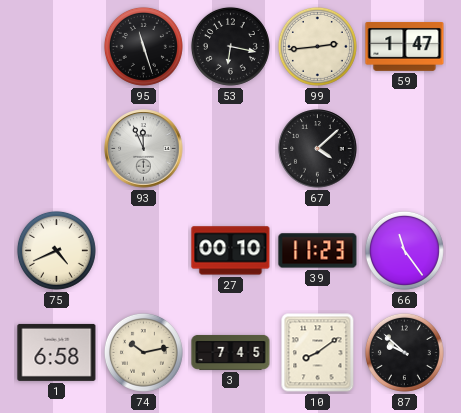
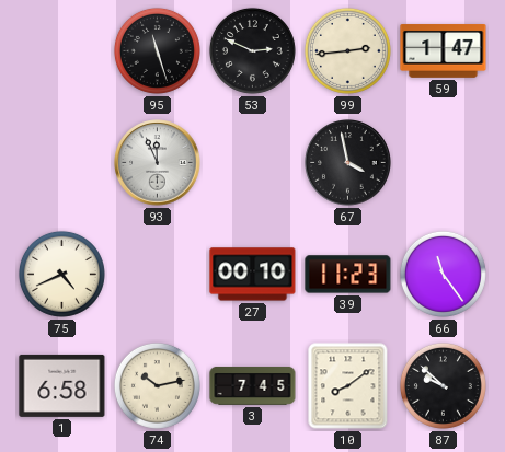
53: 6:17 -> 2:49
67: 4:08 -> 3:58
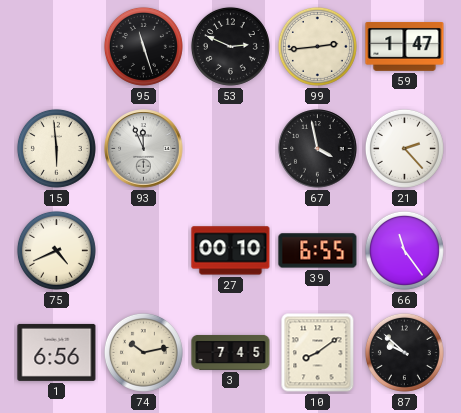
15: none -> 5:59
21: none -> 2:23
39: 11:23 -> 6:55
1: 6:58 -> 6:56
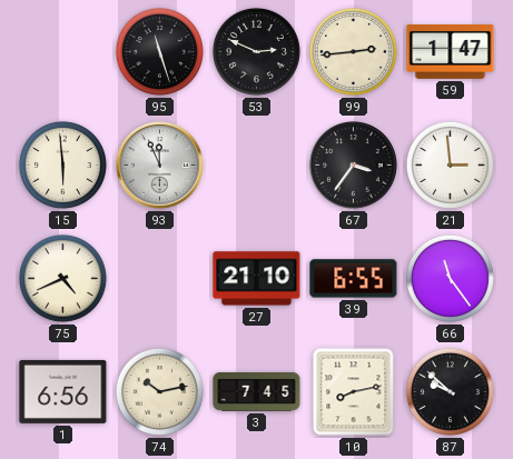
67: 3:58 -> 3:36
21: 2:23 -> 2:59
27: 00:10 -> 21:10
10: 8:09 -> 8:13
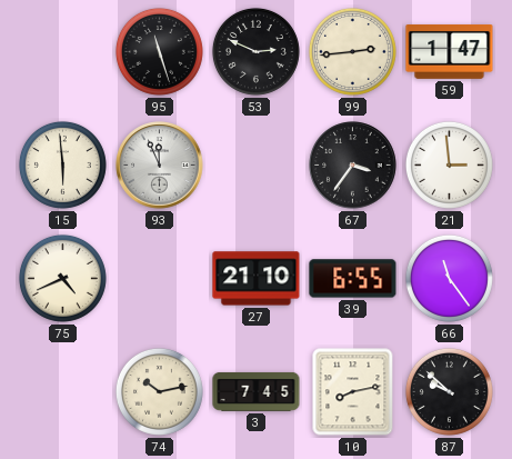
1: 6:56 -> none
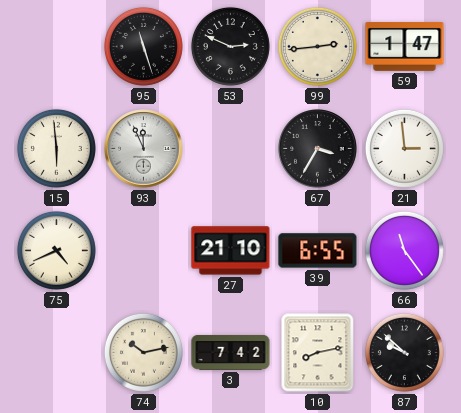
67: 3:36 -> 3:35
3: 7:45 -> 7:42
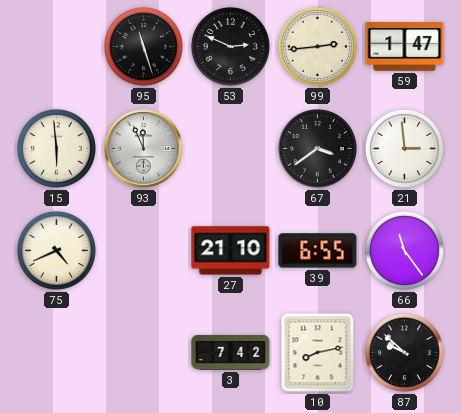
67: 3:35 -> 3:39
74: 10:13 -> none
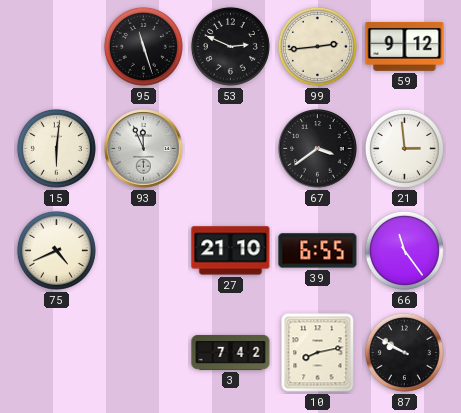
59: 1:47 -> 9:12
15: 5:59 -> 6:01
87: 9:52 -> 9:50
